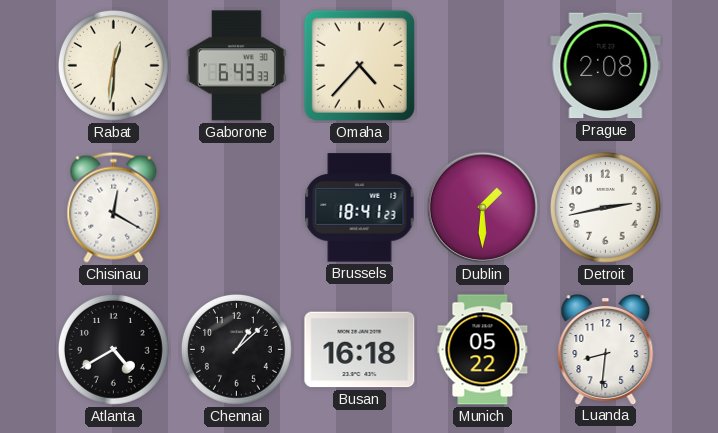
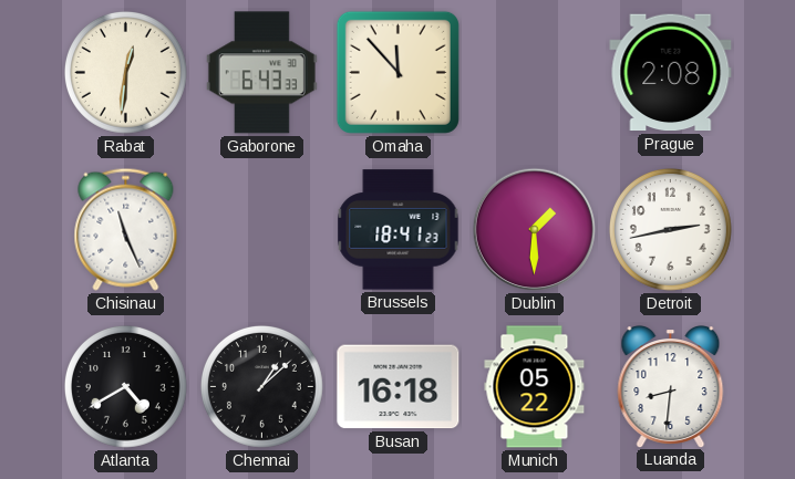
Omaha: 4:37 -> 11:53
Chisinau: 12:20 -> 11:26
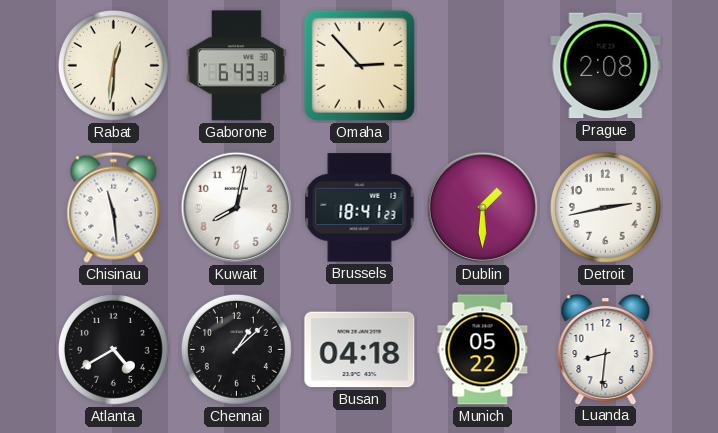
Omaha: 11:53 -> 2:53
Chisinau: 11:26 -> 11:29
Kuwait: none -> 8:02
Busan: 16:18 -> 04:18
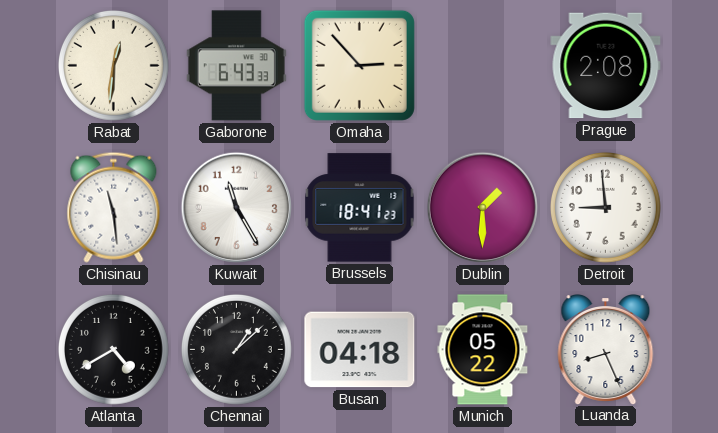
Kuwait: 8:02 -> 11:25
Detroit: 2:43 -> 8:59
Luanda: 8:31 -> 8:26
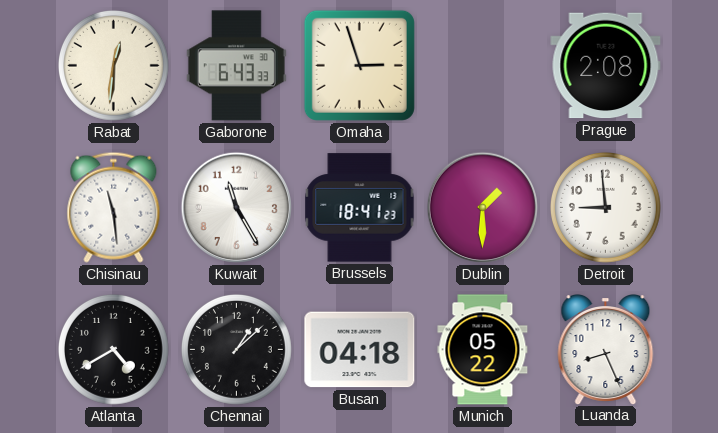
Omaha: 2:53 -> 2:57
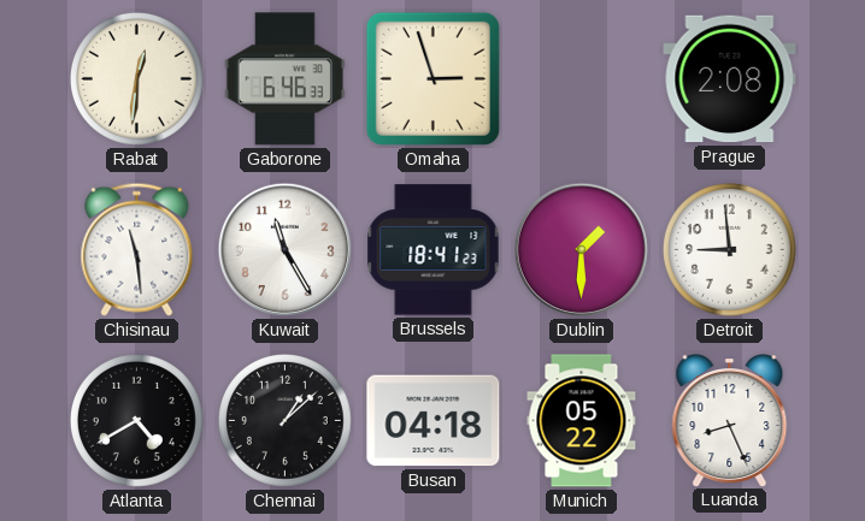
Gaborone: 6:43 -> 6:46
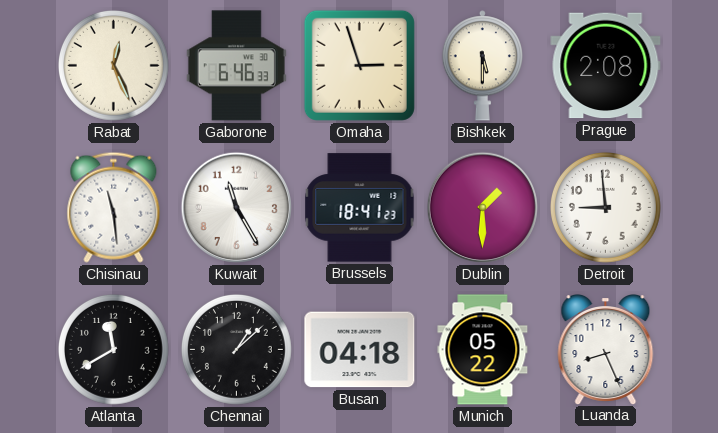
Rabat: 12:31 -> 12:26
Bishkek: none -> 5:30
Atlanta: 4:40 -> 11:40
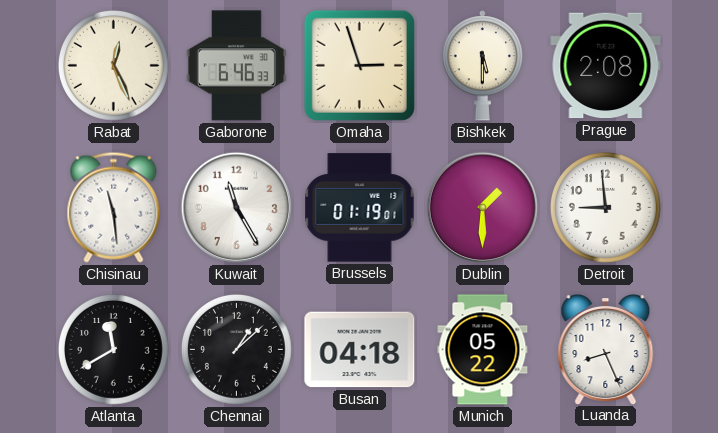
Brussels: 18:41 -> 01:19
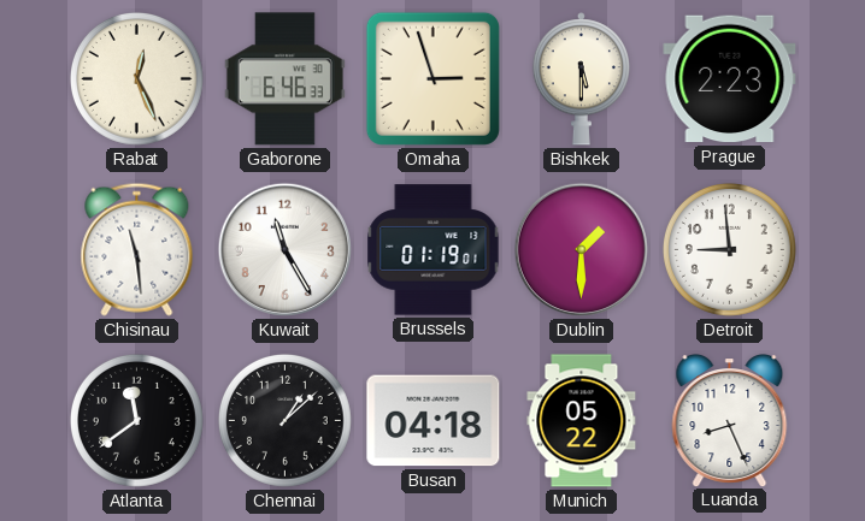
Prague: 2:08 -> 2:23
Atlanta: 11:40 -> 11:39
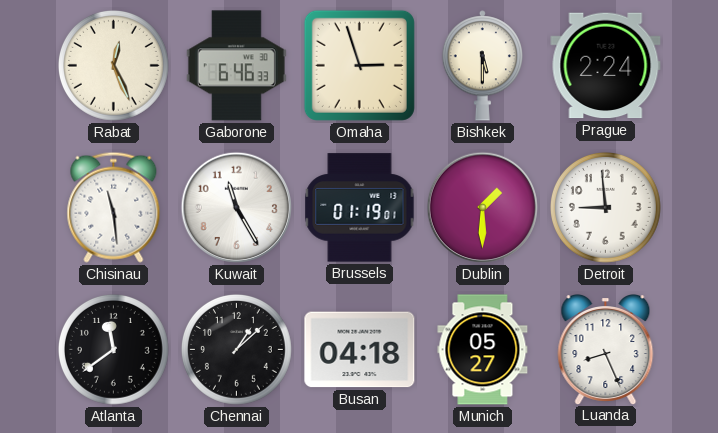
Prague: 2:23 -> 2:24
Munich: 05:22 -> 05:27
